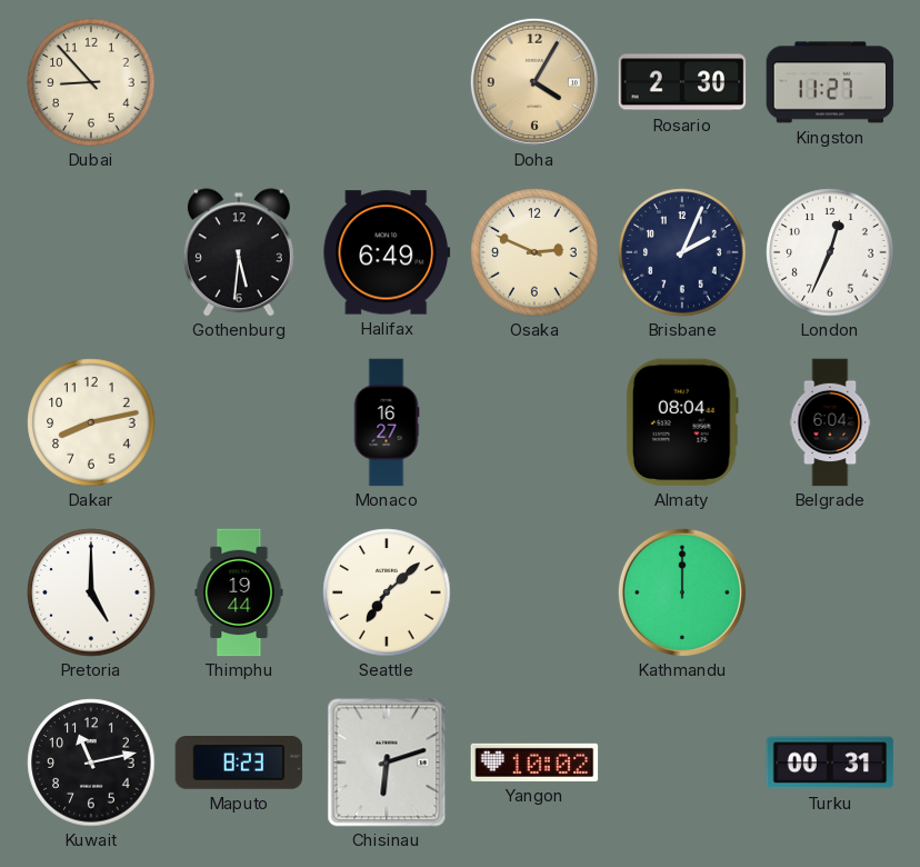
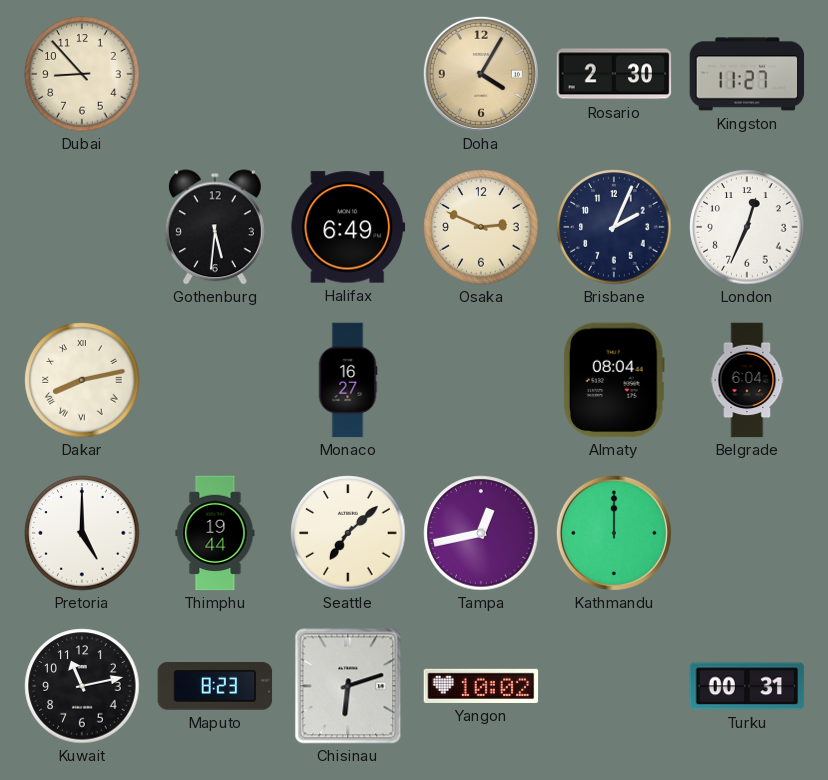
Dakar numerals: Arabic -> Roman
Tampa: none -> 12:43
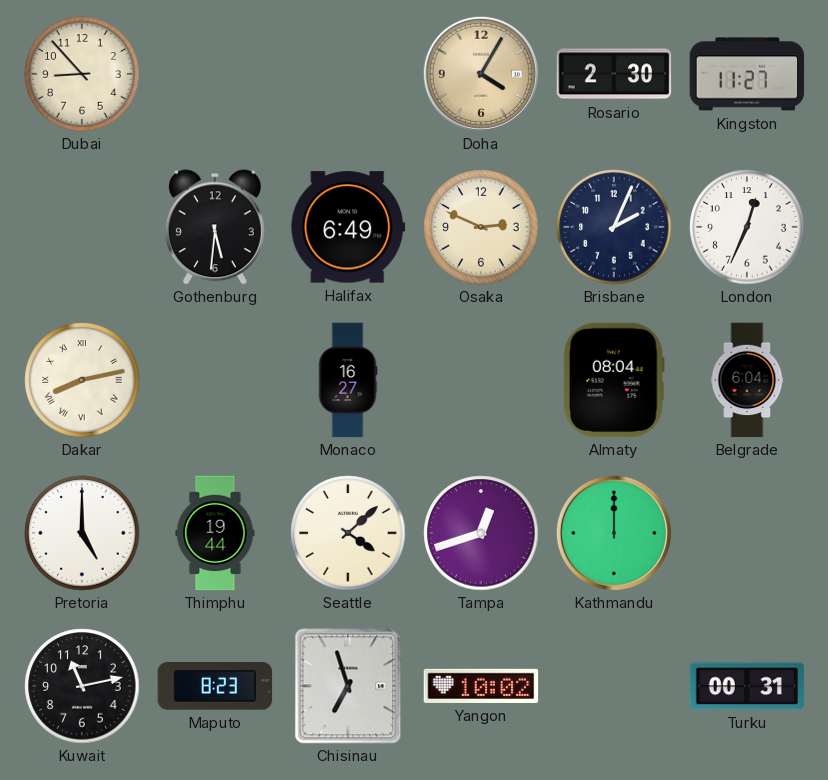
Seattle: 7:08 -> 4:08
Tampa: 12:43 -> 12:42
Chisinau: 6:12 -> 6:57
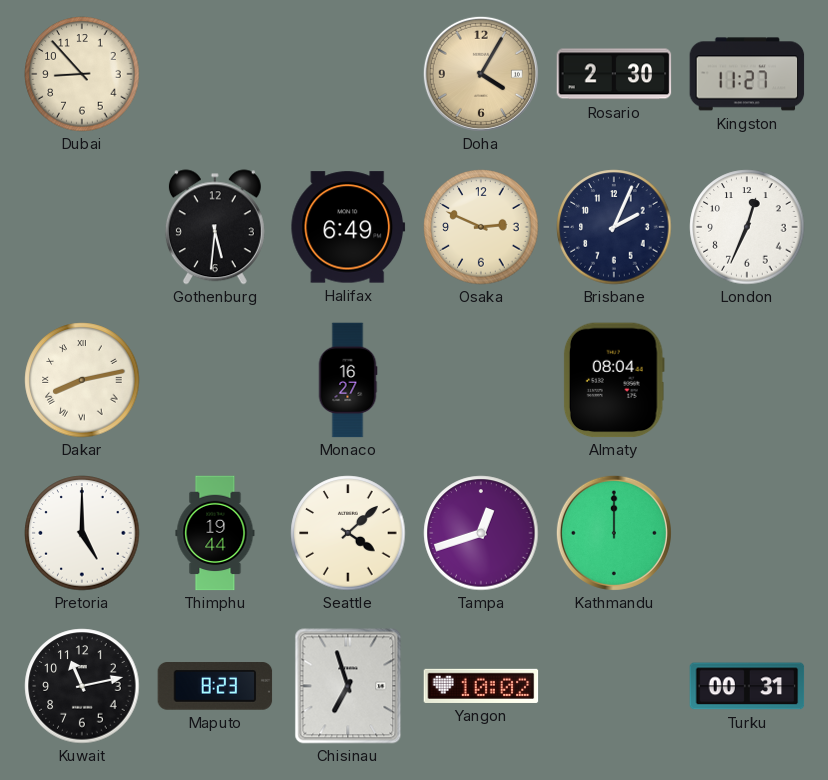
Belgrade: 6:04 -> none
